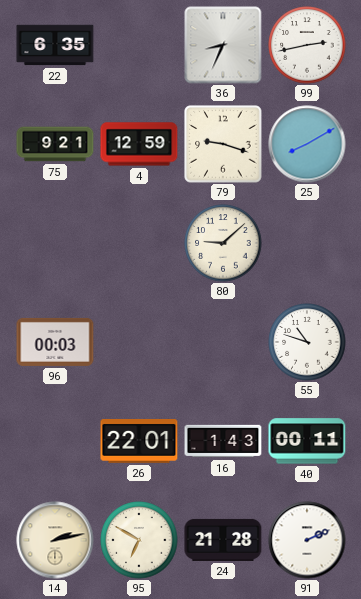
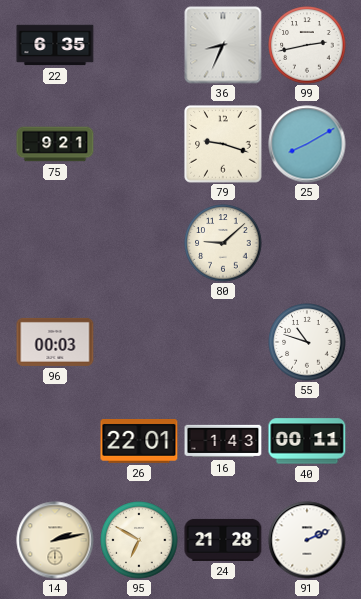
4: 12:59 -> none
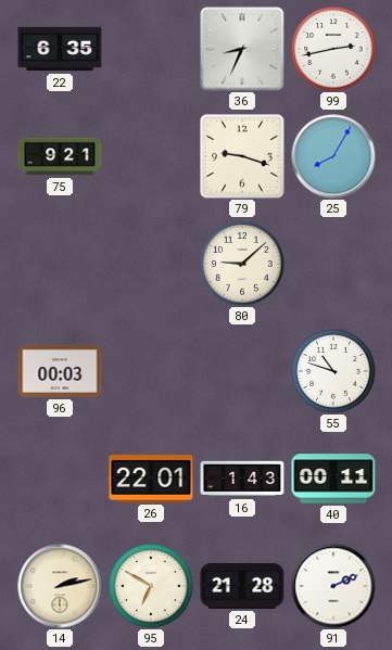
25: 8:10 -> 8:05
